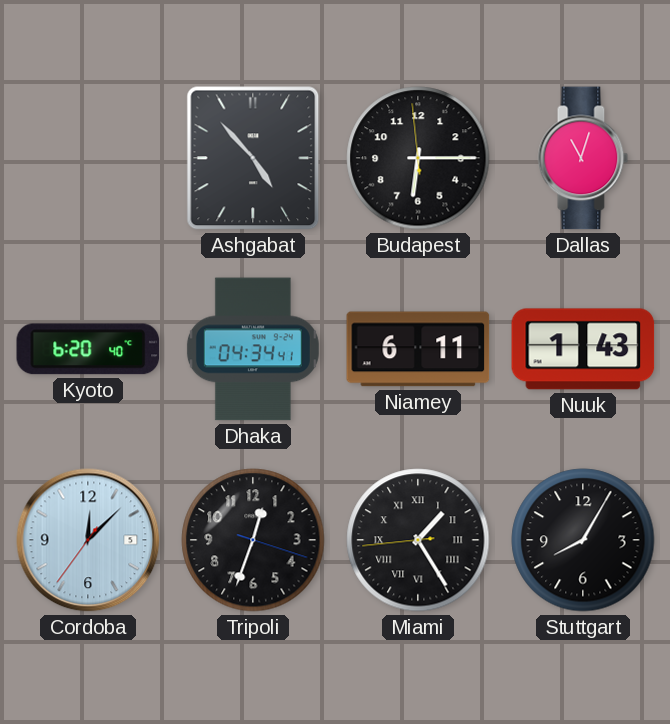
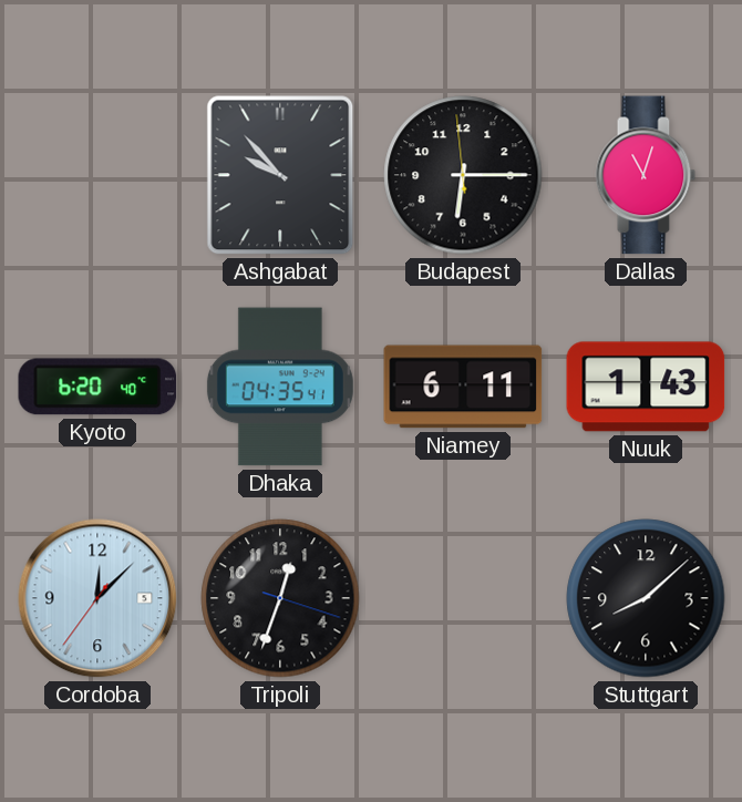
Ashgabat: 4:53 -> 9:53
Dhaka: 04:34 -> 04:35
Miami: 1:24 -> none
Stuttgart: 8:05 -> 8:08
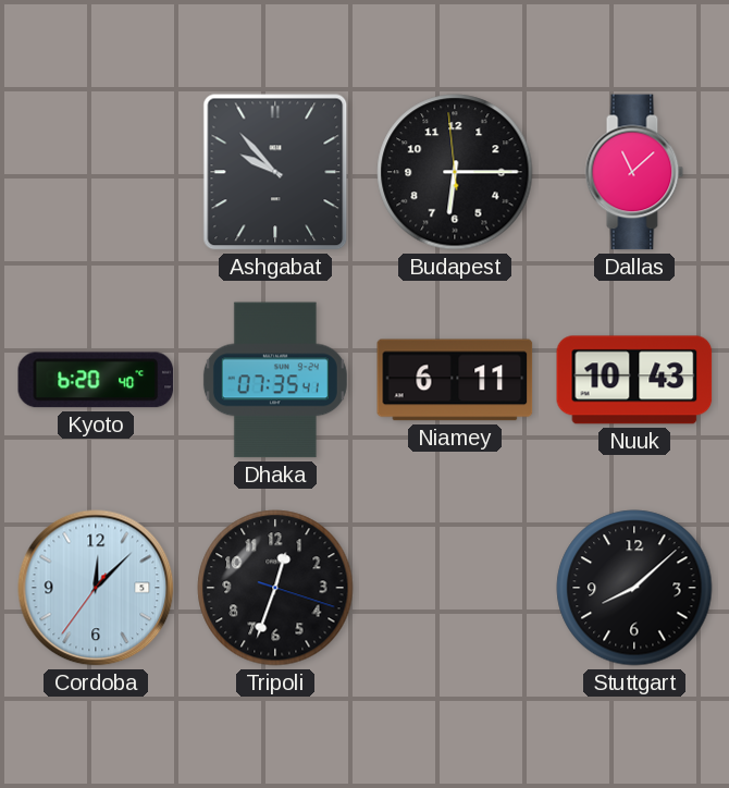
Dallas: 11:03 -> 11:08
Dhaka: 04:35 -> 07:35
Nuuk: 1:43 -> 10:43
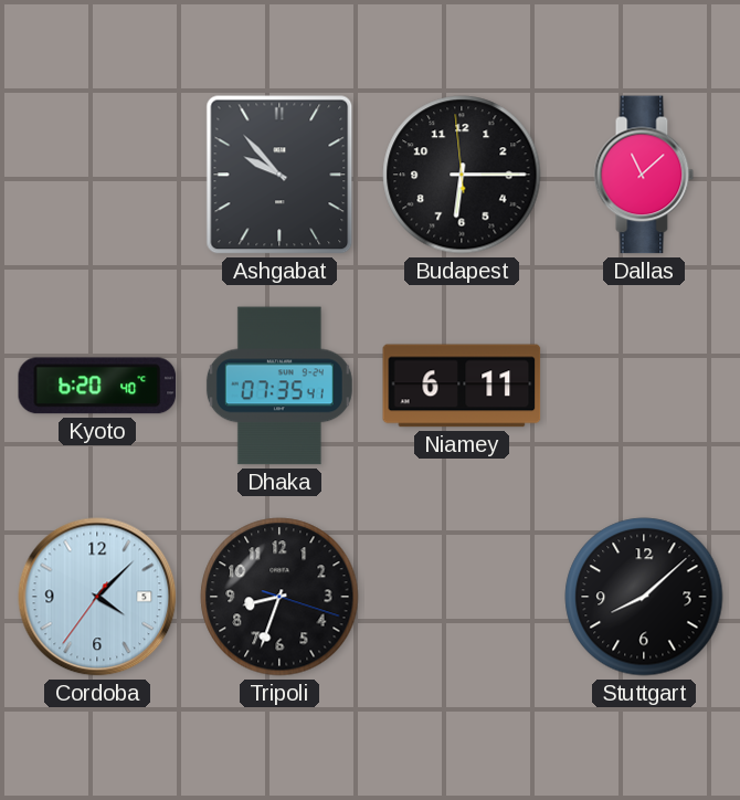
Nuuk: 10:43 -> none
Cordoba: 12:07 -> 4:07
Tripoli: 12:33 -> 8:33
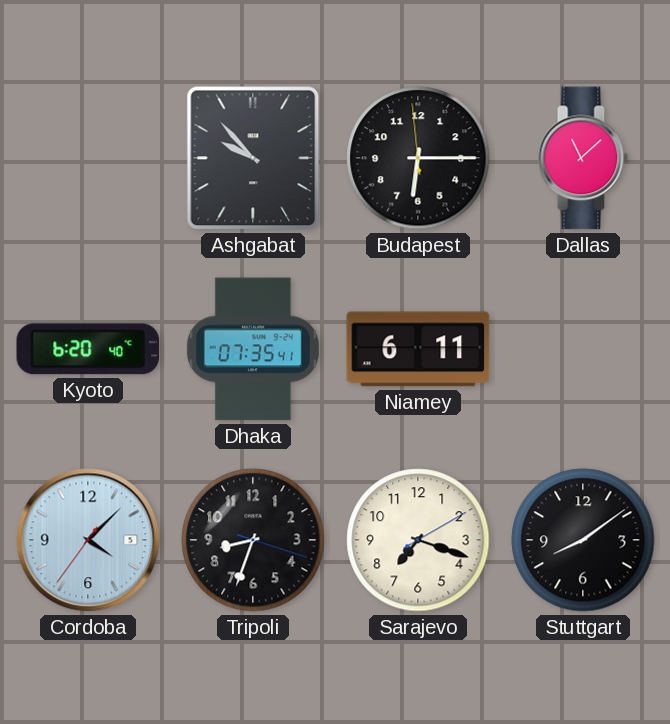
Sarajevo: none -> 7:18
Stuttgart: 8:08 -> 8:09
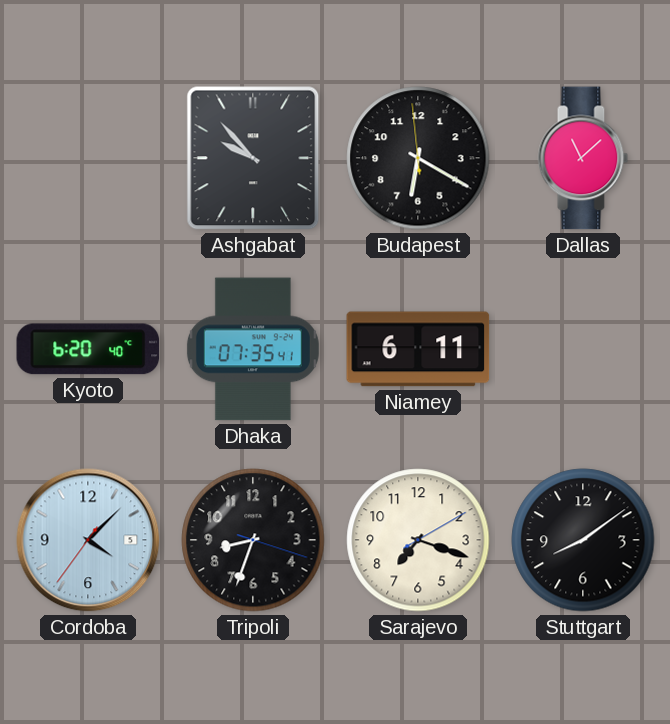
Budapest: 6:14 -> 6:19
